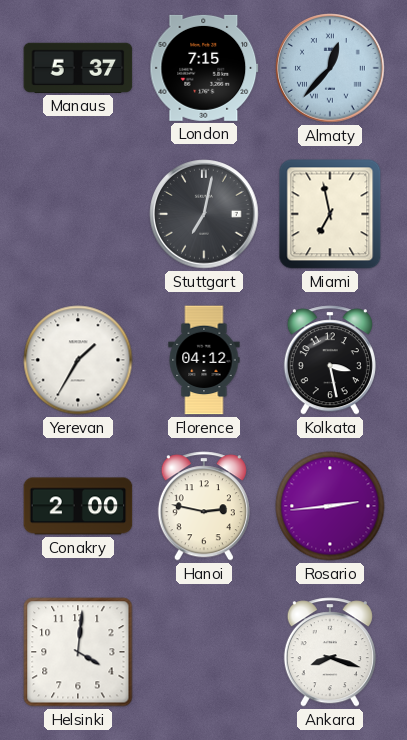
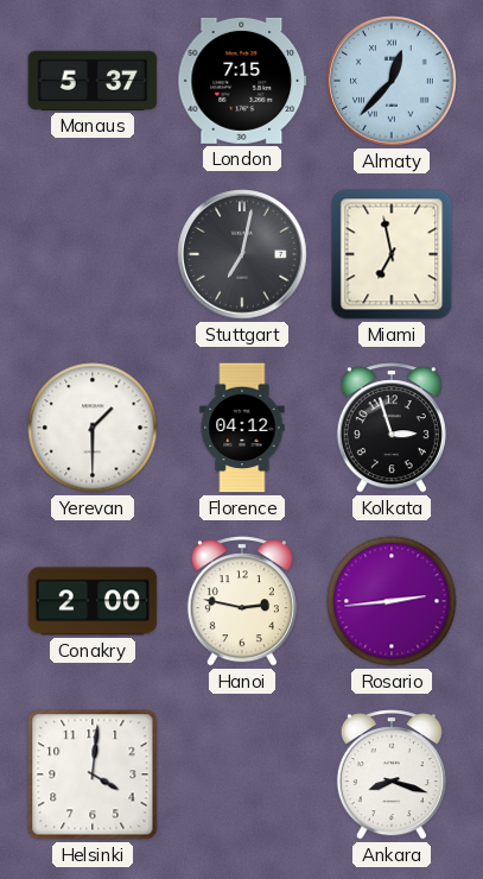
Yerevan: 1:35 -> 1:30
Kolkata: 3:28 -> 2:57
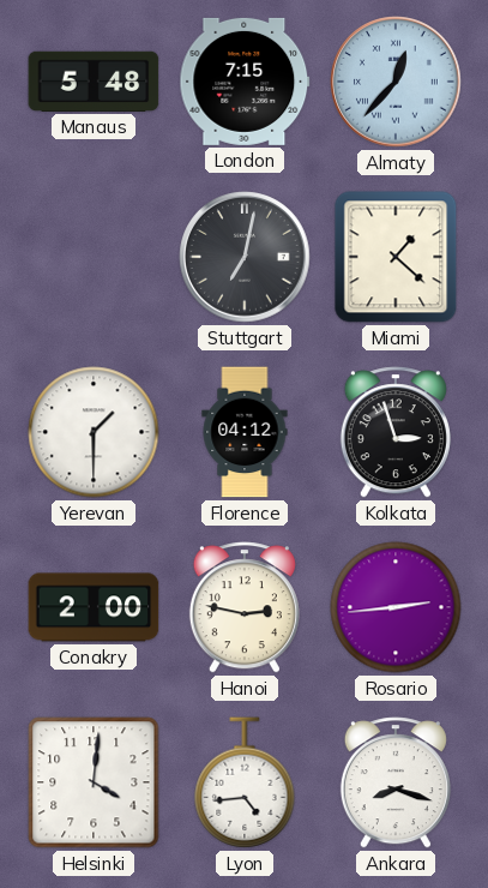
Manaus: 5:37 -> 5:48
Miami: 6:58 -> 1:22
Lyon: none -> 4:44
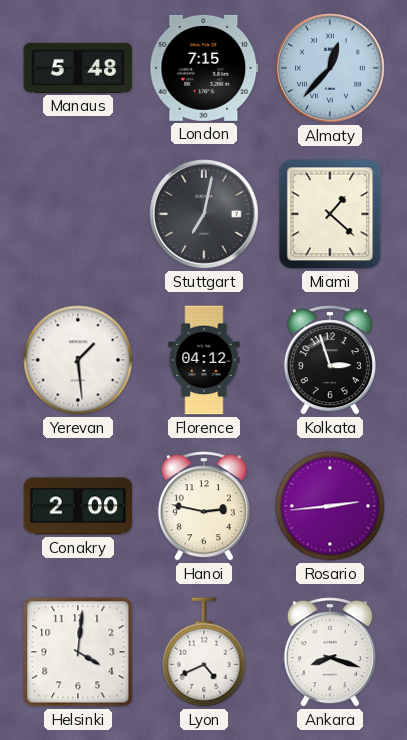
Yerevan: 1:30 -> 1:29
Lyon: 4:44 -> 4:41
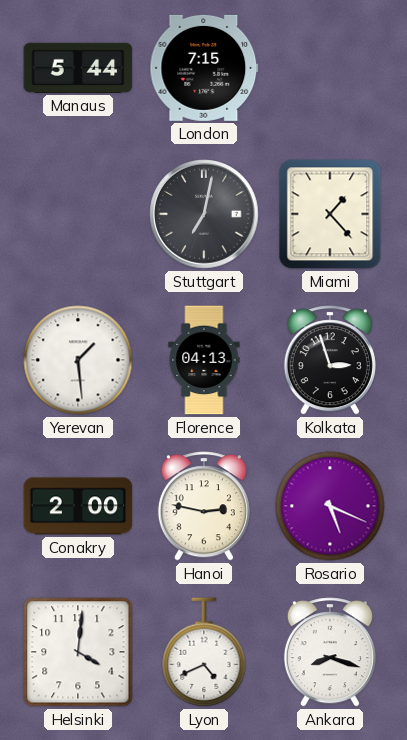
Manaus: 5:48 -> 5:44
Almaty: 12:37 -> none
Miami: 1:22 -> 1:23
Florence: 04:12 -> 04:13
Rosario: 2:44 -> 5:19
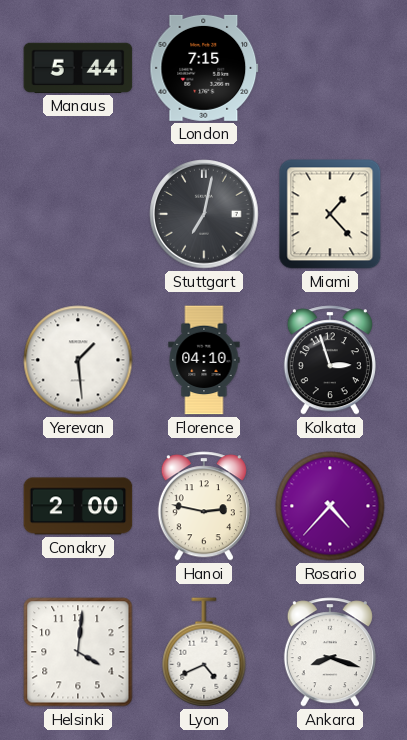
Florence: 04:13 -> 04:10
Rosario: 5:19 -> 4:37
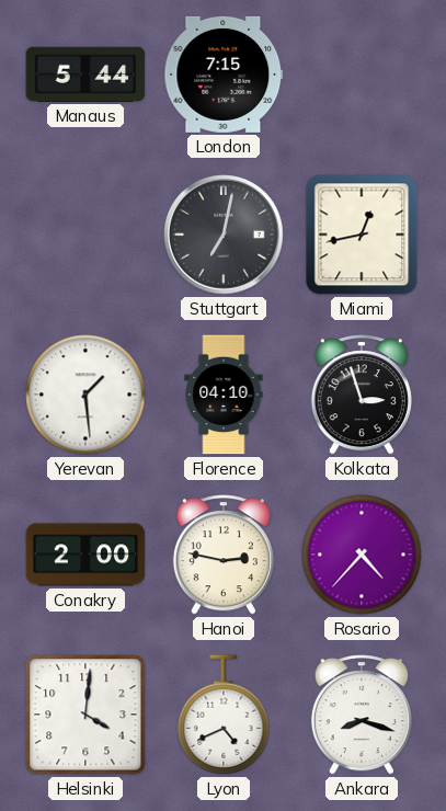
Miami: 1:23 -> 12:43
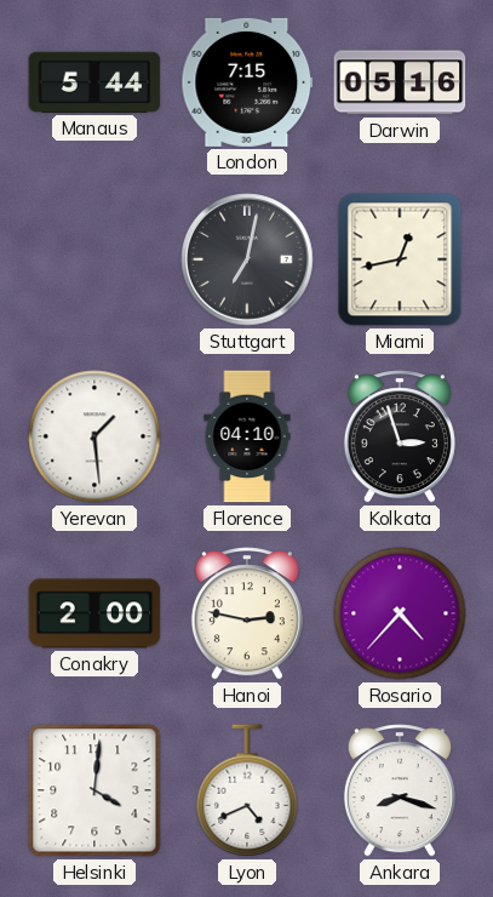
Darwin: none -> 05:16
